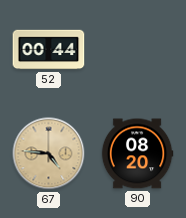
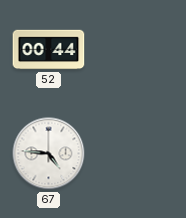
67 dial: champagne -> white
90: 08:20 -> none
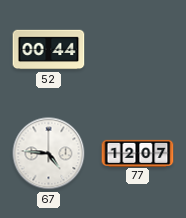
77: none -> 12:07
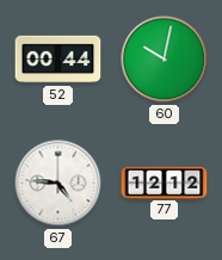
60: none -> 10:02
77: 12:07 -> 12:12
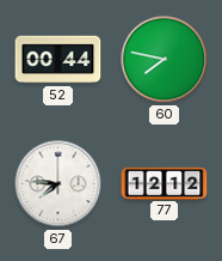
60: 10:02 -> 7:47
67: 4:46 -> 7:46
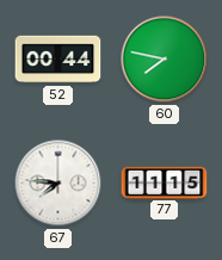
77: 12:12 -> 11:15
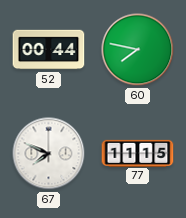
67: 7:46 -> 7:49
